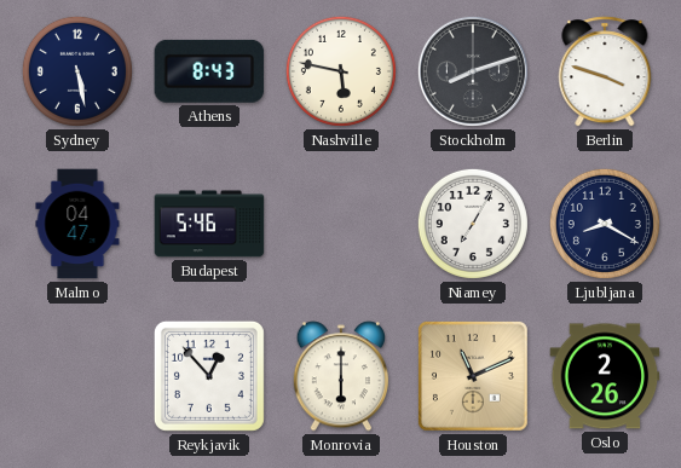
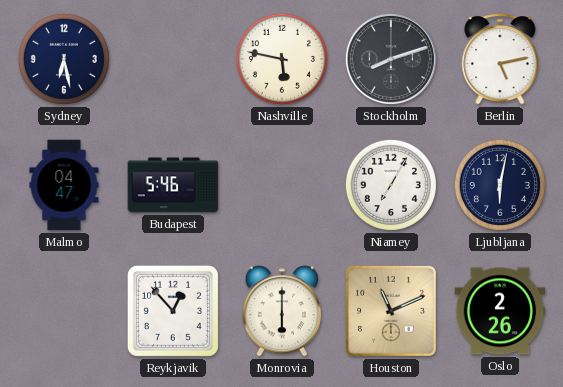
Sydney: 5:28 -> 6:28
Athens: 8:43 -> none
Berlin: 3:48 -> 5:13
Ljubljana: 8:20 -> 6:02
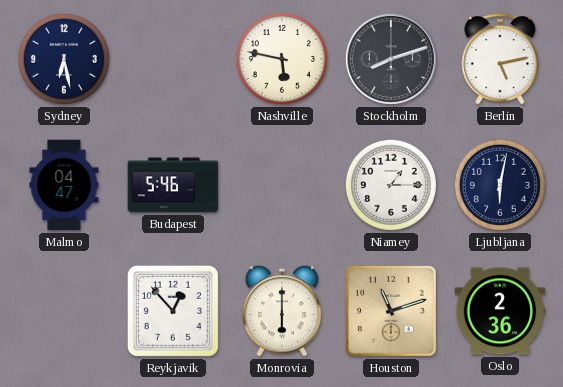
Niamey: 7:05 -> 1:15
Houston: 11:11 -> 11:12
Oslo: 2:26 -> 2:36
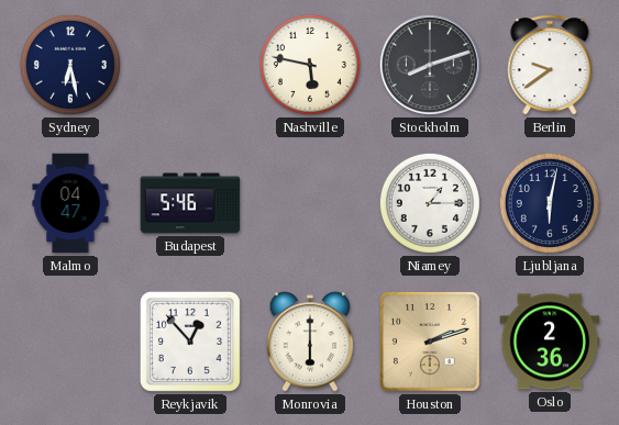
Berlin: 5:13 -> 9:39
Houston: 11:12 -> 2:12
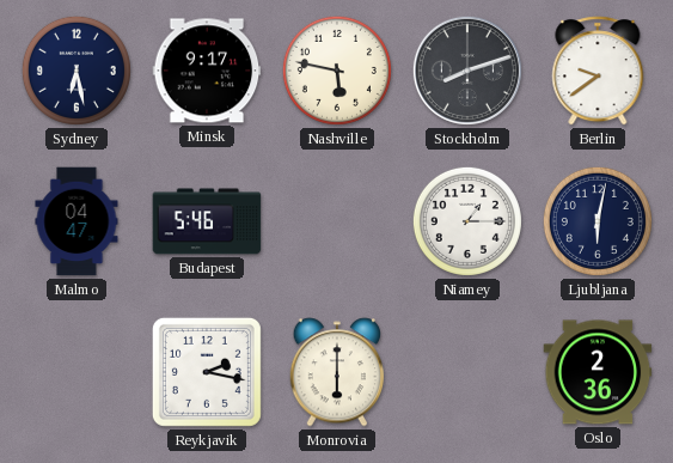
Minsk: none -> 9:17
Reykjavik: 12:53 -> 2:17
Houston: 2:12 -> none
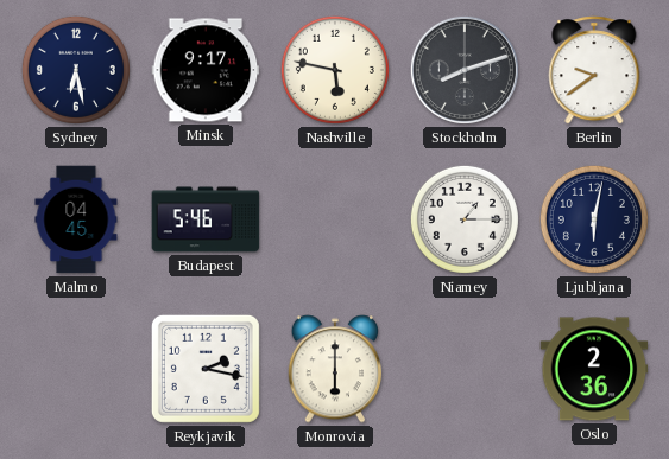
Malmo: 04:47 -> 04:45
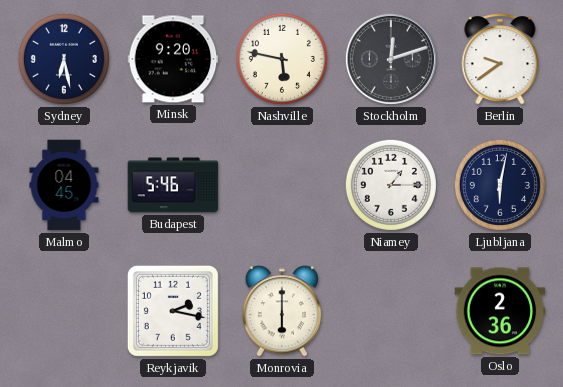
Minsk: 9:17 -> 9:20
Stockholm: 8:12 -> 12:12
